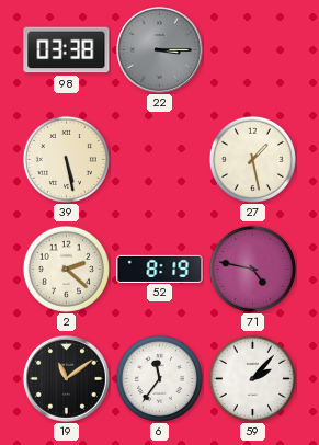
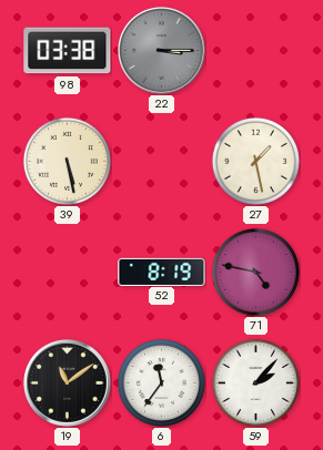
2: 2:22 -> none
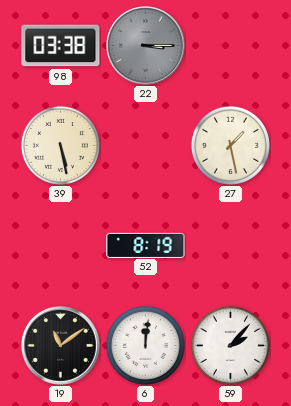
71: 4:47 -> none
6: 11:36 -> 12:01
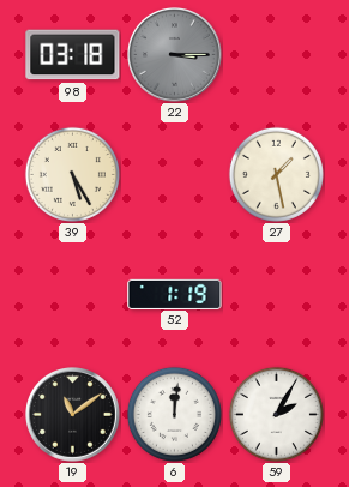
98: 03:38 -> 03:18
39: 5:28 -> 5:25
52: 8:19 -> 1:19
59: 2:07 -> 2:05
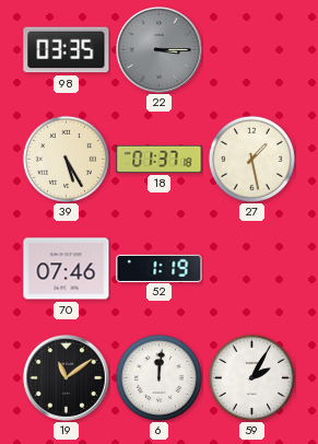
98: 03:18 -> 03:35
18: none -> 01:37
70: none -> 07:46
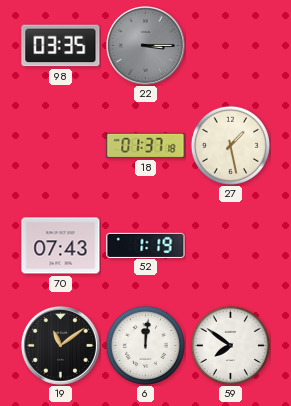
39: 5:25 -> none
70: 07:46 -> 07:43
59: 2:05 -> 7:51
